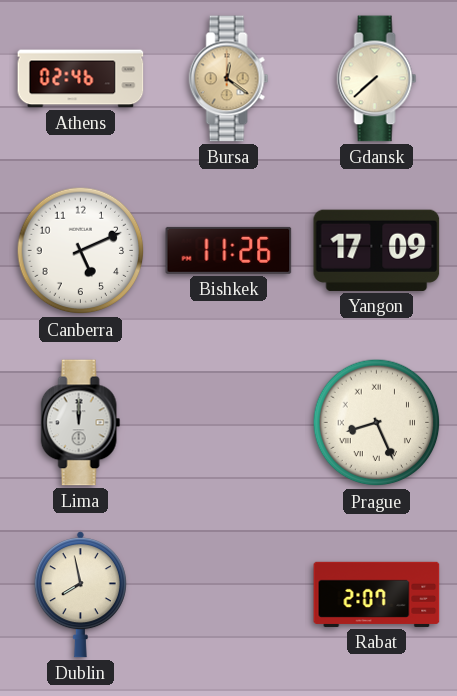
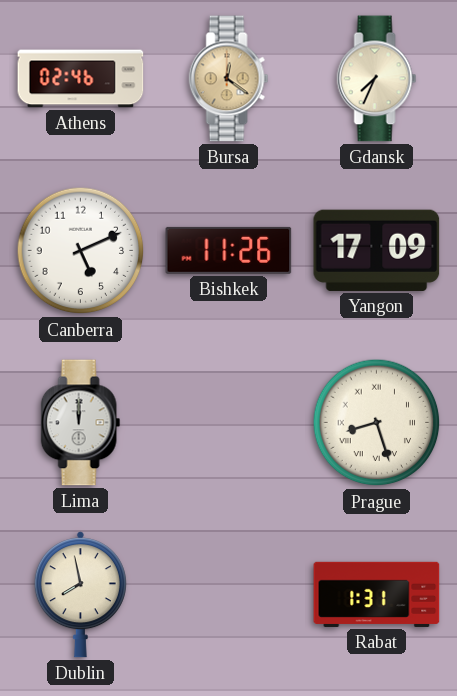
Gdansk: 7:38 -> 7:34
Prague: 8:26 -> 8:27
Rabat: 2:07 -> 1:31
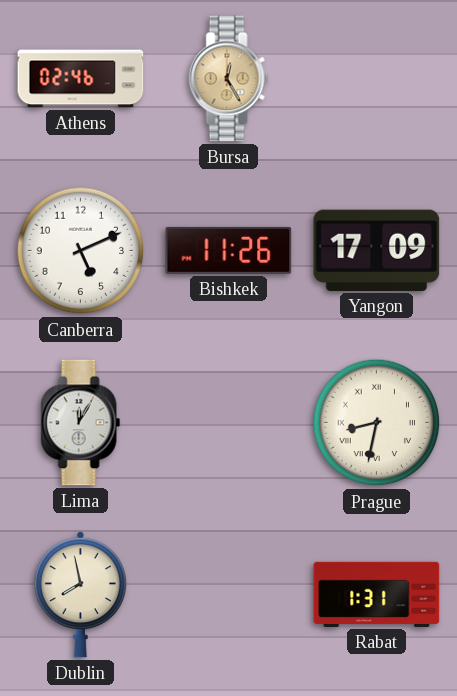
Bursa: 12:21 -> 12:25
Gdansk: 7:34 -> none
Lima: 12:00 -> 12:05
Prague: 8:27 -> 8:32
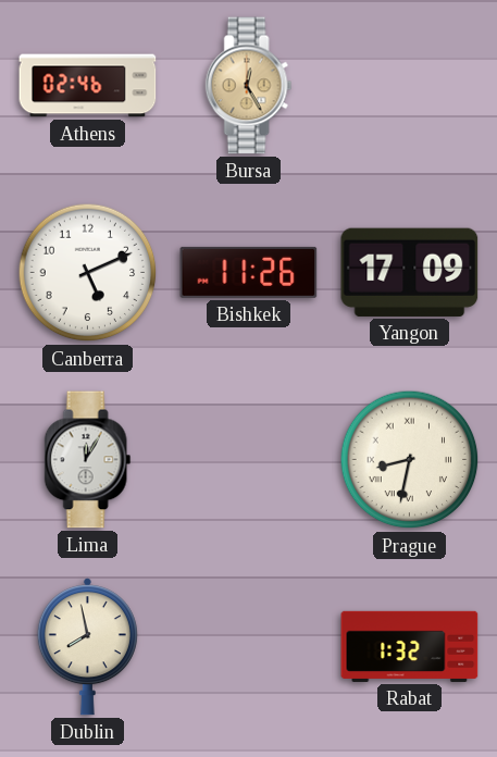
Rabat: 1:31 -> 1:32
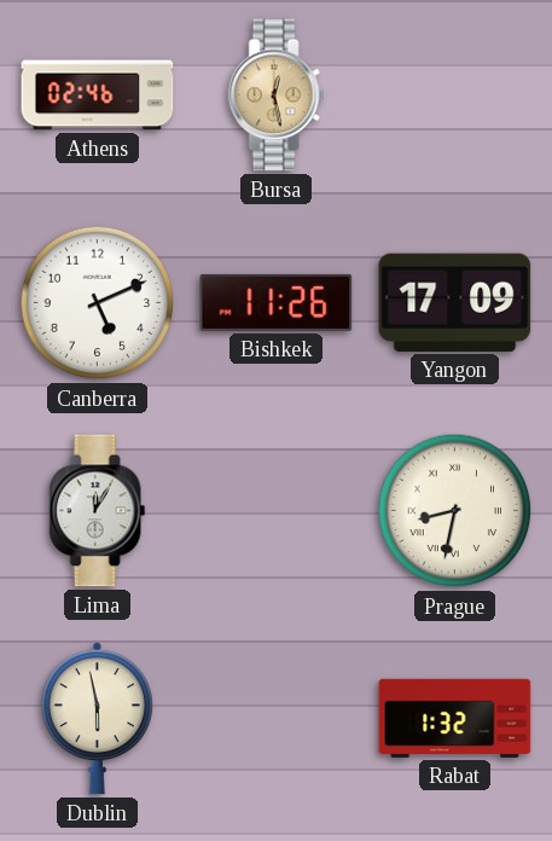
Bursa: 12:25 -> 12:28
Dublin: 7:58 -> 5:58
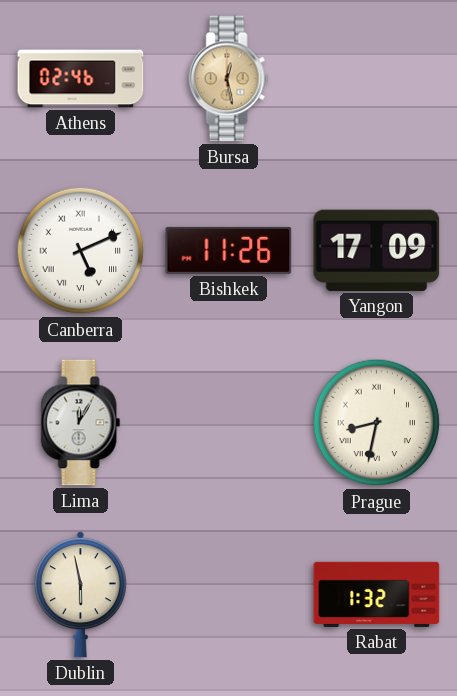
Canberra numerals: Arabic -> Roman
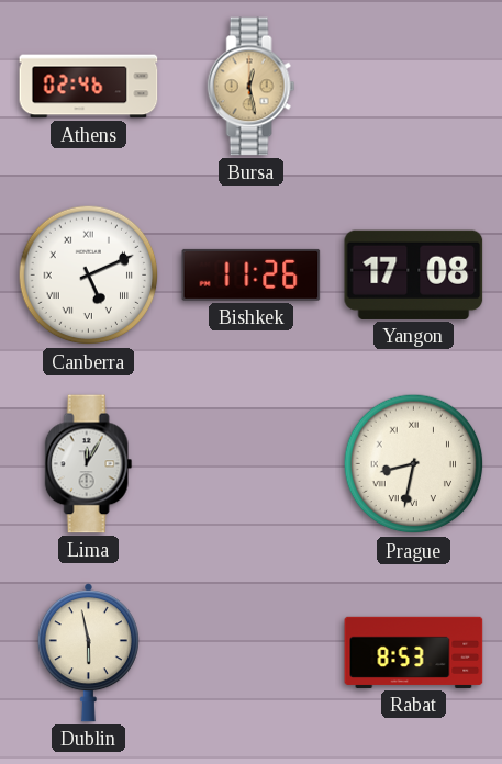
Yangon: 17:09 -> 17:08
Rabat: 1:32 -> 8:53
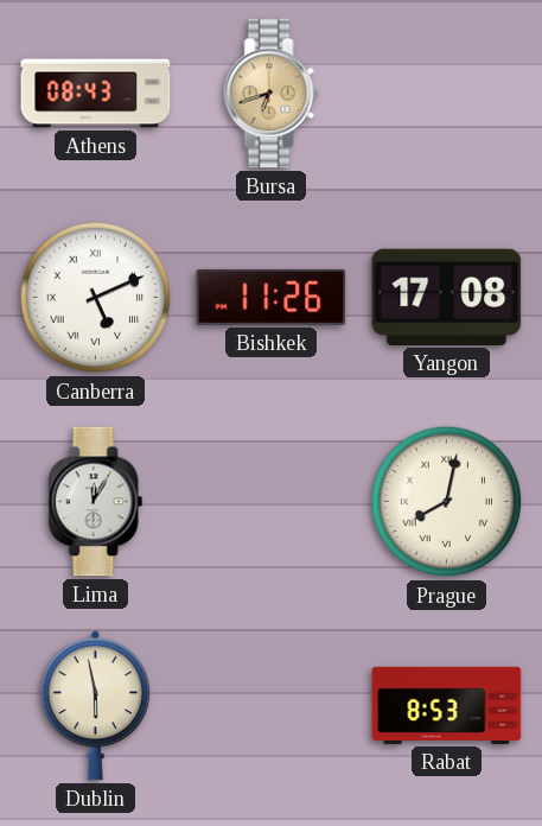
Athens: 02:46 -> 08:43
Bursa: 12:28 -> 6:42
Prague: 8:32 -> 8:02
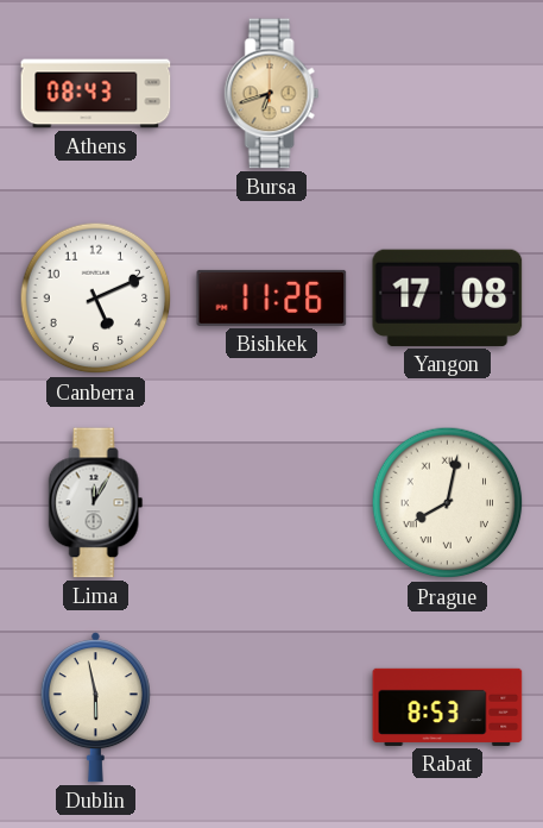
Canberra numerals: Roman -> Arabic
